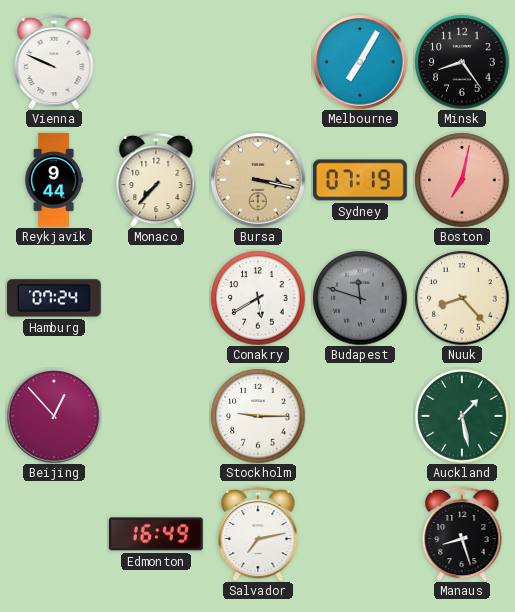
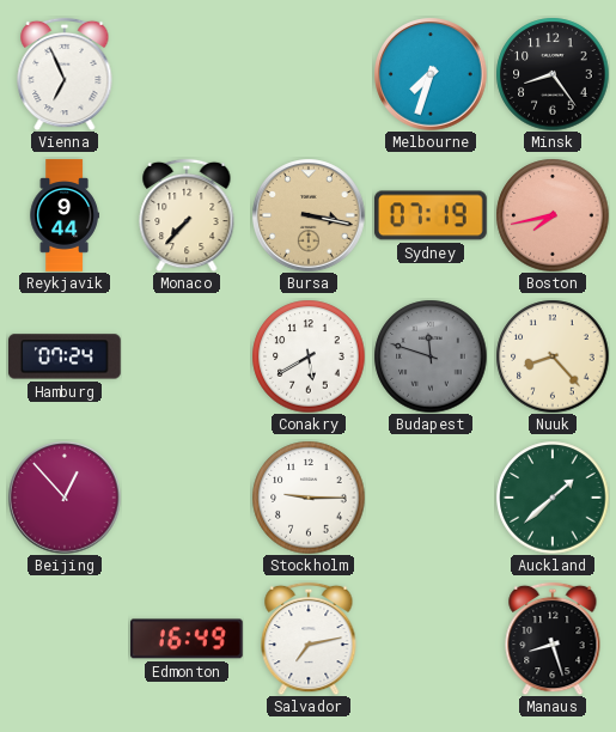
Vienna: 9:49 -> 6:56
Melbourne: 7:05 -> 7:33
Boston: 7:02 -> 7:43
Auckland: 1:28 -> 1:38
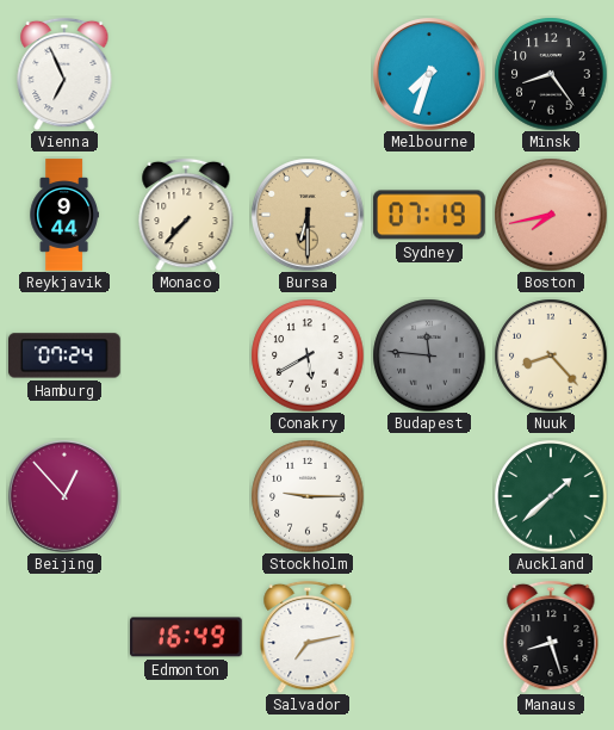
Bursa: 3:17 -> 6:30
Budapest: 11:48 -> 11:46
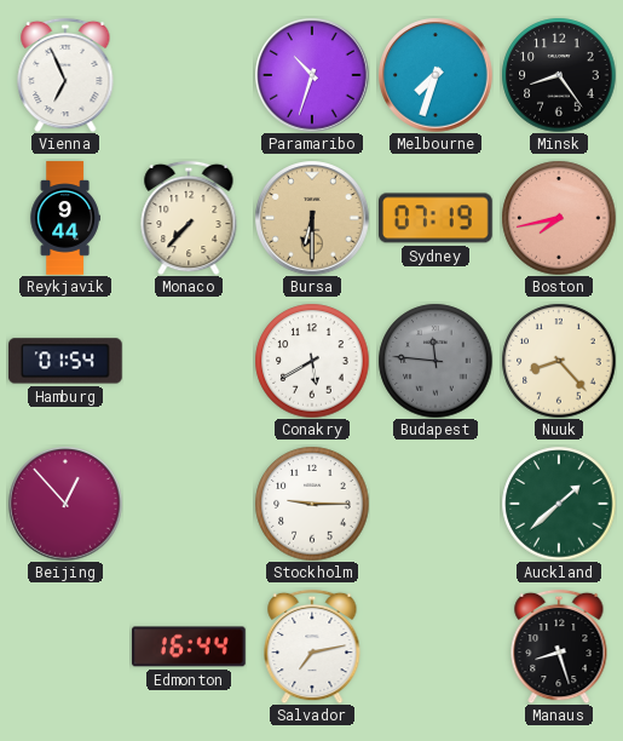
Paramaribo: none -> 10:33
Hamburg: 07:24 -> 01:54
Edmonton: 16:49 -> 16:44
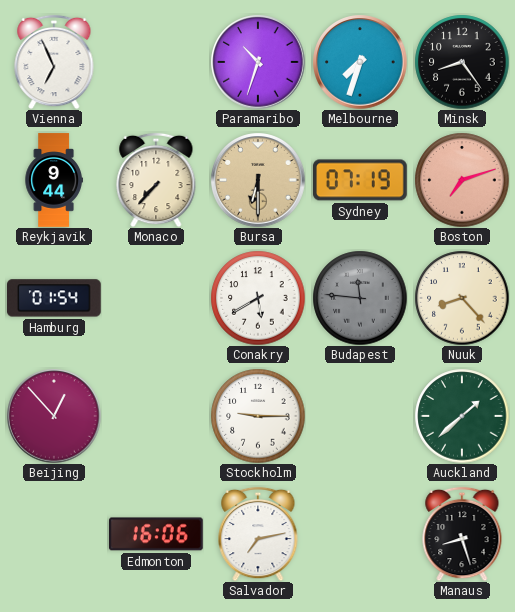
Boston: 7:43 -> 7:12
Edmonton: 16:44 -> 16:06
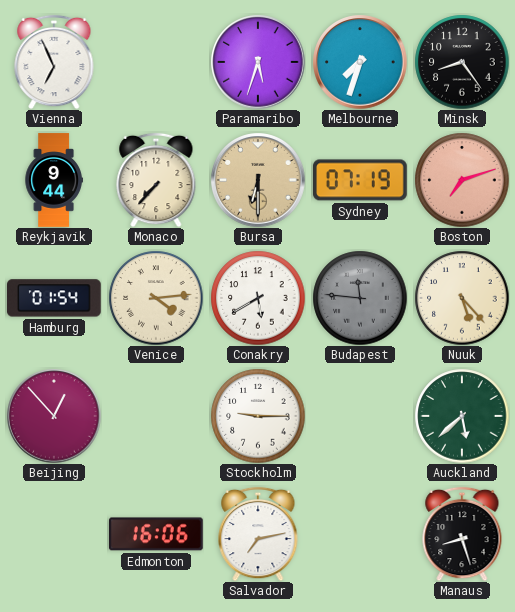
Paramaribo: 10:33 -> 5:33
Venice: none -> 4:14
Nuuk: 8:23 -> 5:23
Auckland: 1:38 -> 5:38
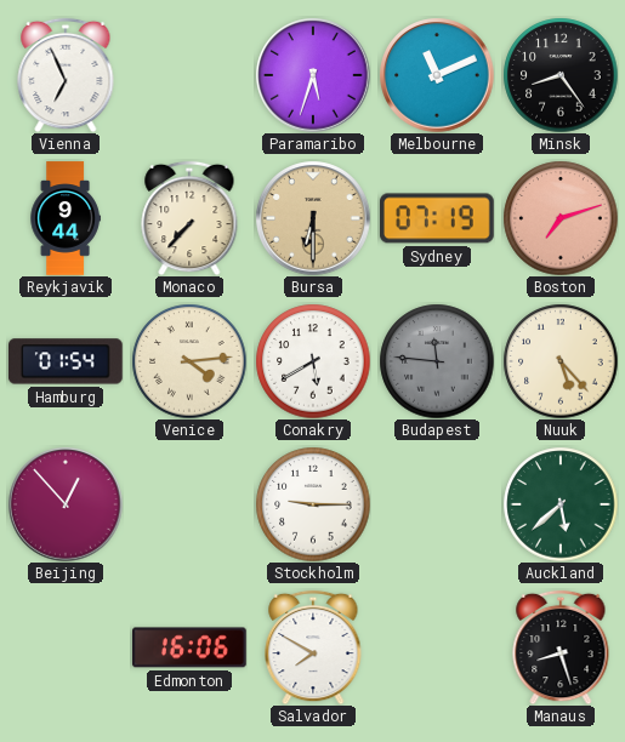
Melbourne: 7:33 -> 11:11
Salvador: 7:13 -> 7:50
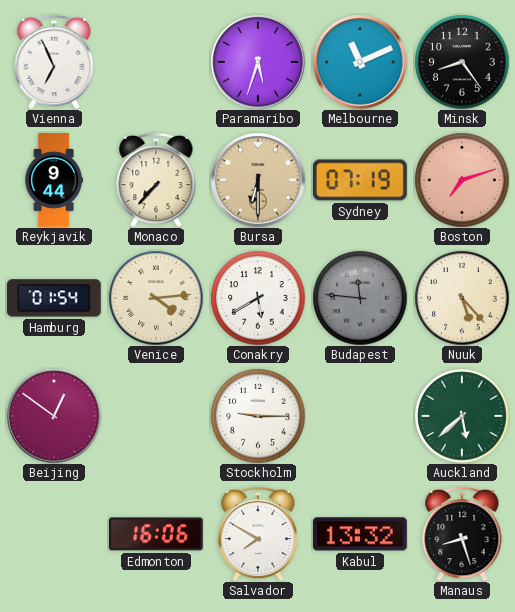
Beijing: 12:53 -> 12:51
Kabul: none -> 13:32
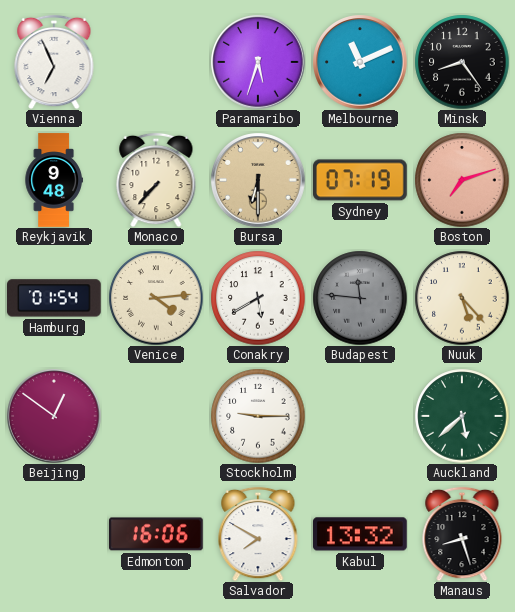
Reykjavik: 9:44 -> 9:48
